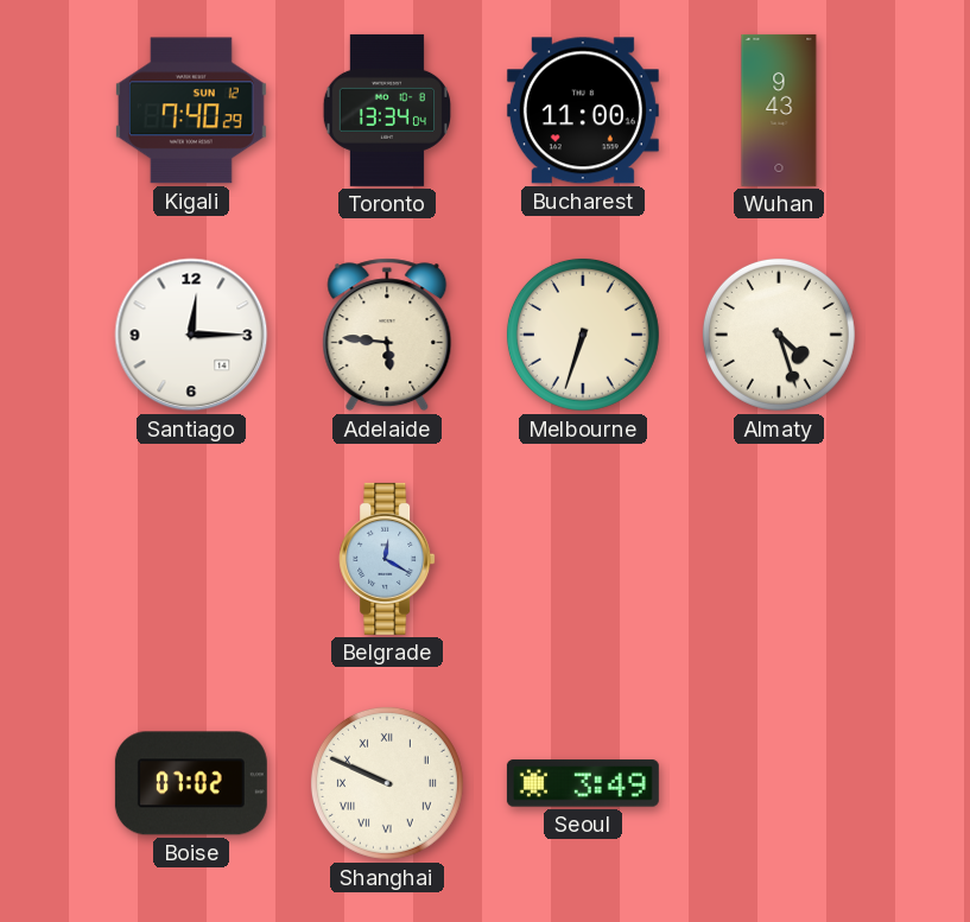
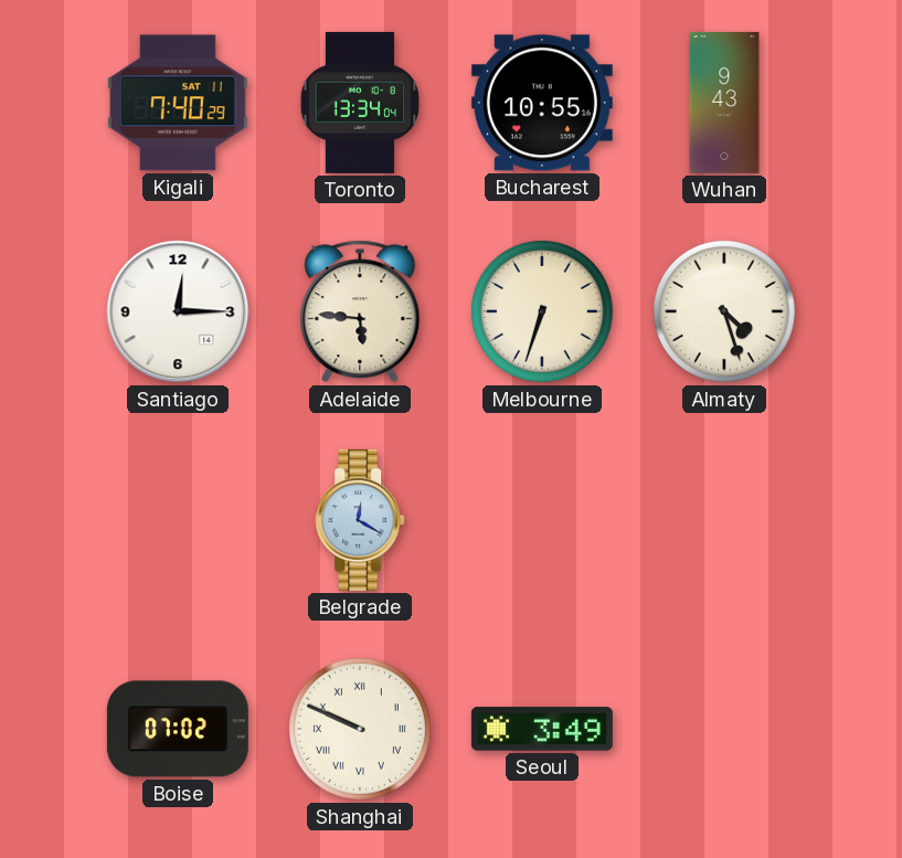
Kigali date: SUN 12 -> SAT 11
Bucharest: 11:00 -> 10:55
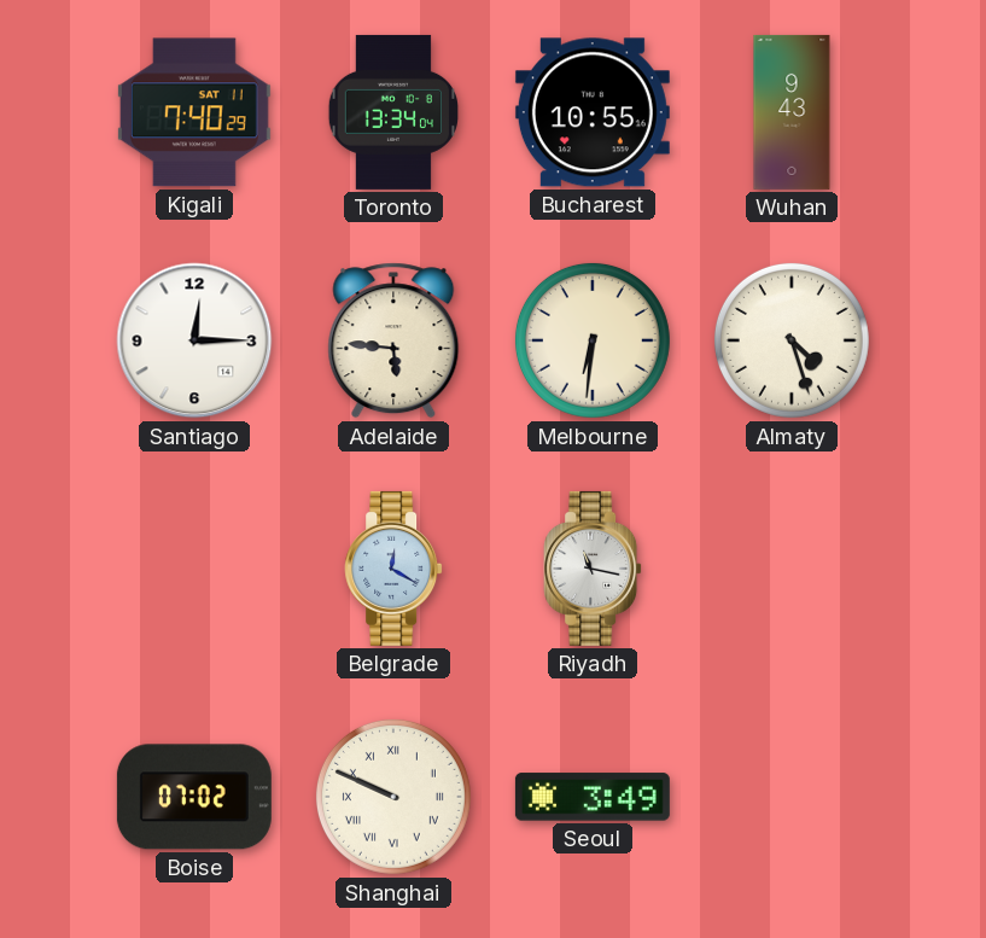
Melbourne: 6:33 -> 6:31
Riyadh: none -> 11:17
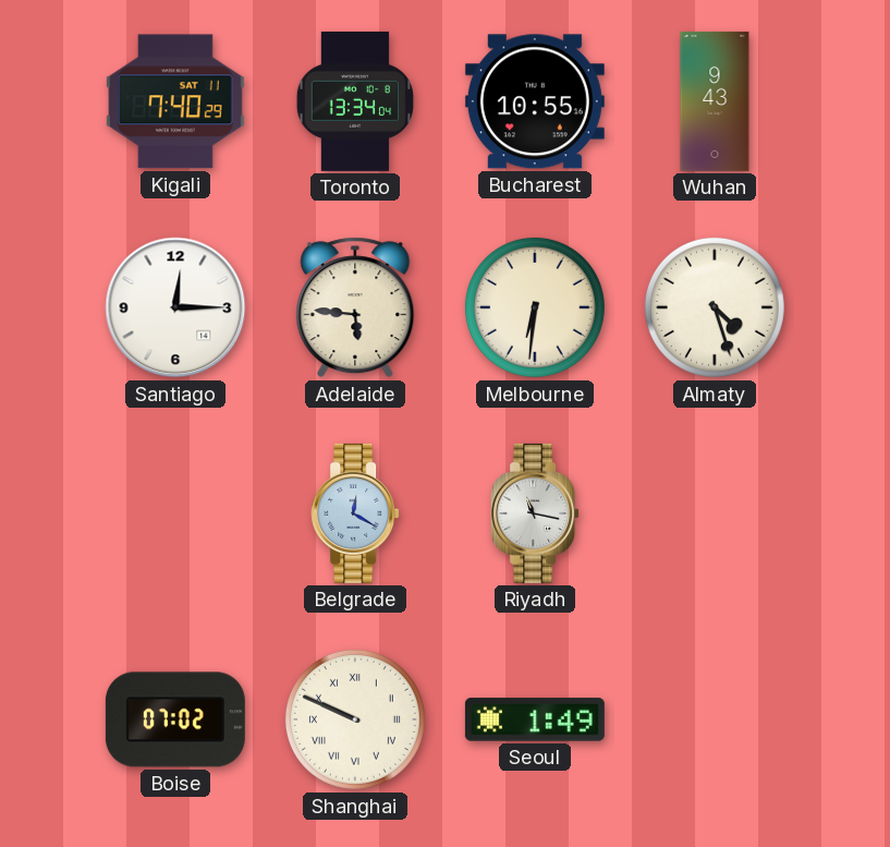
Seoul: 3:49 -> 1:49
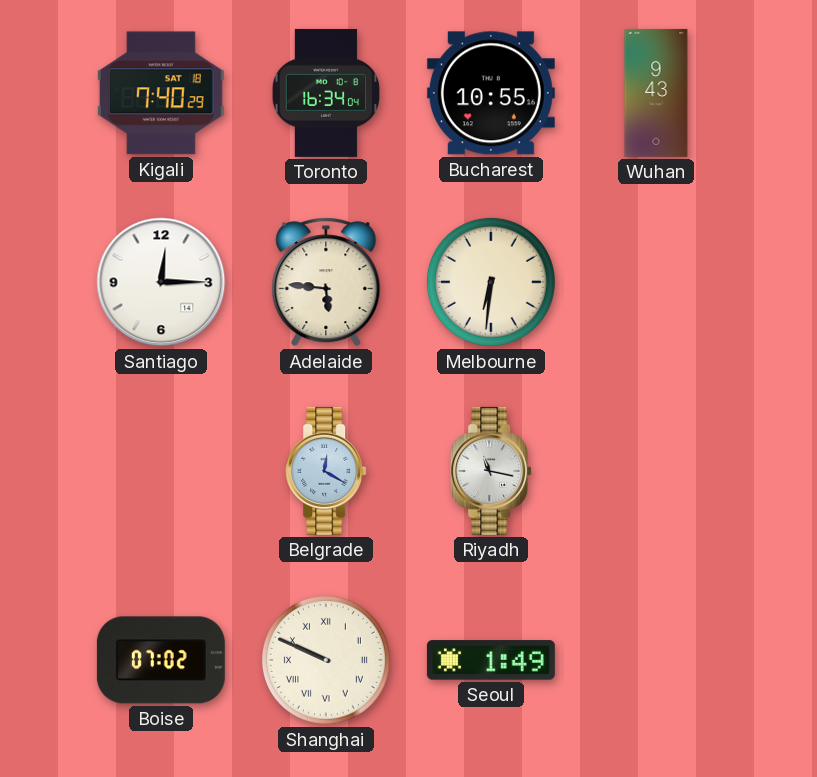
Kigali date: SAT 11 -> SAT 18
Toronto: 13:34 -> 16:34
Almaty: 4:27 -> none
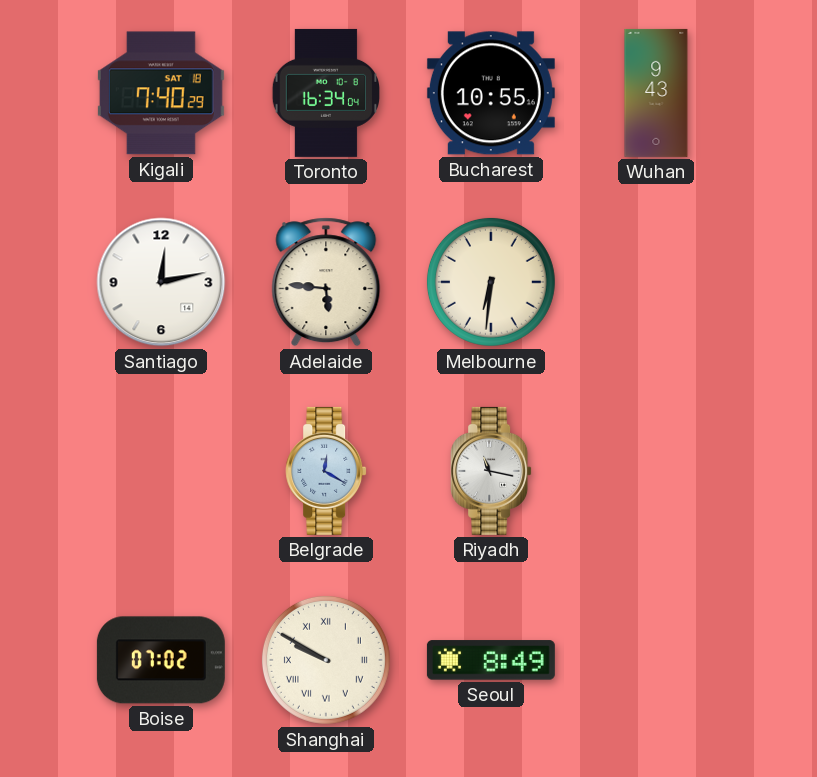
Santiago: 12:15 -> 12:13
Shanghai: 9:49 -> 9:50
Seoul: 1:49 -> 8:49
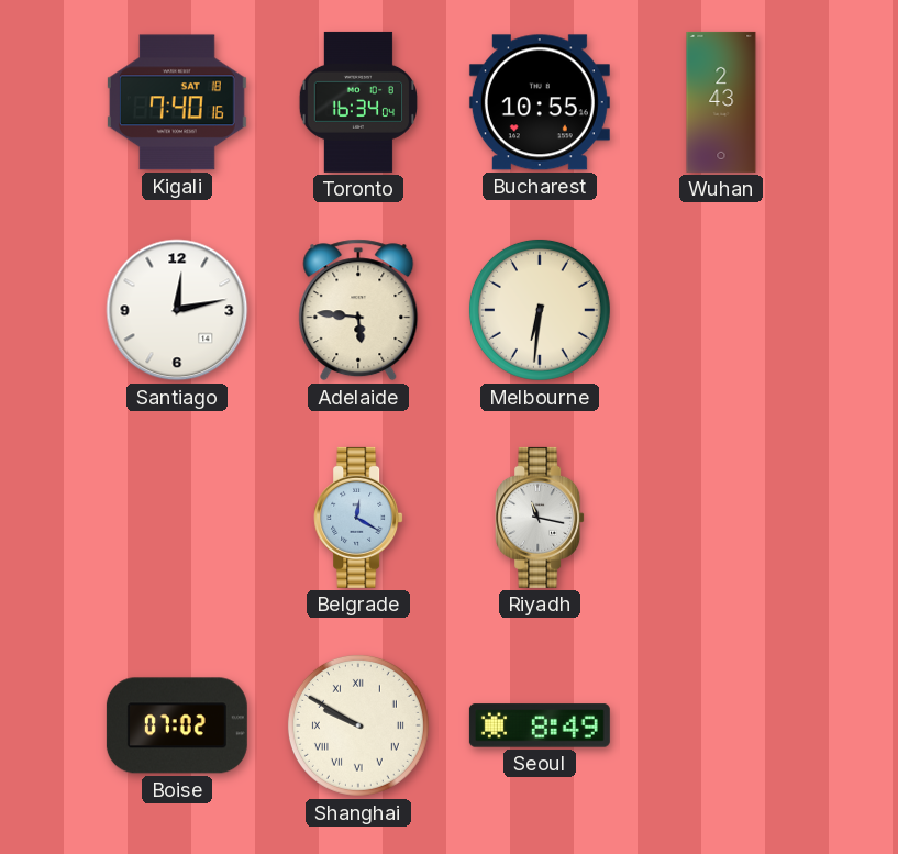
Kigali: 7:40:29 -> 7:40:16
Wuhan: 9:43 -> 2:43
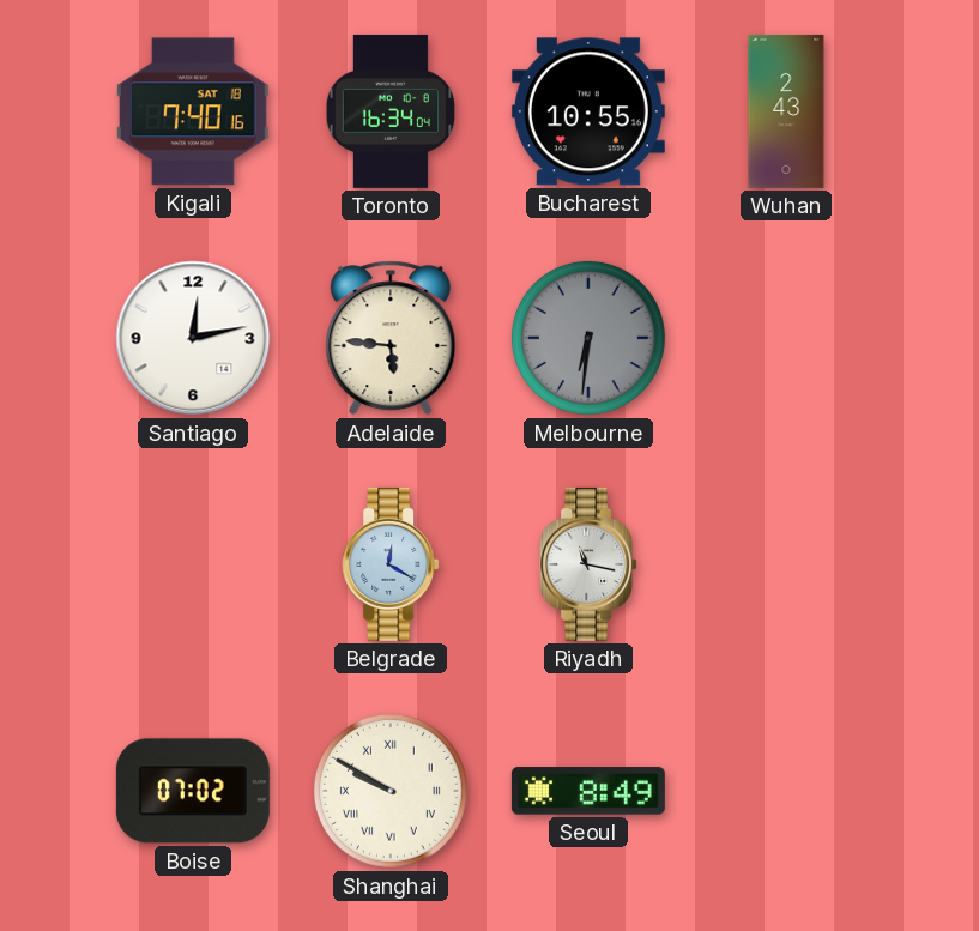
Melbourne dial: cream -> grey
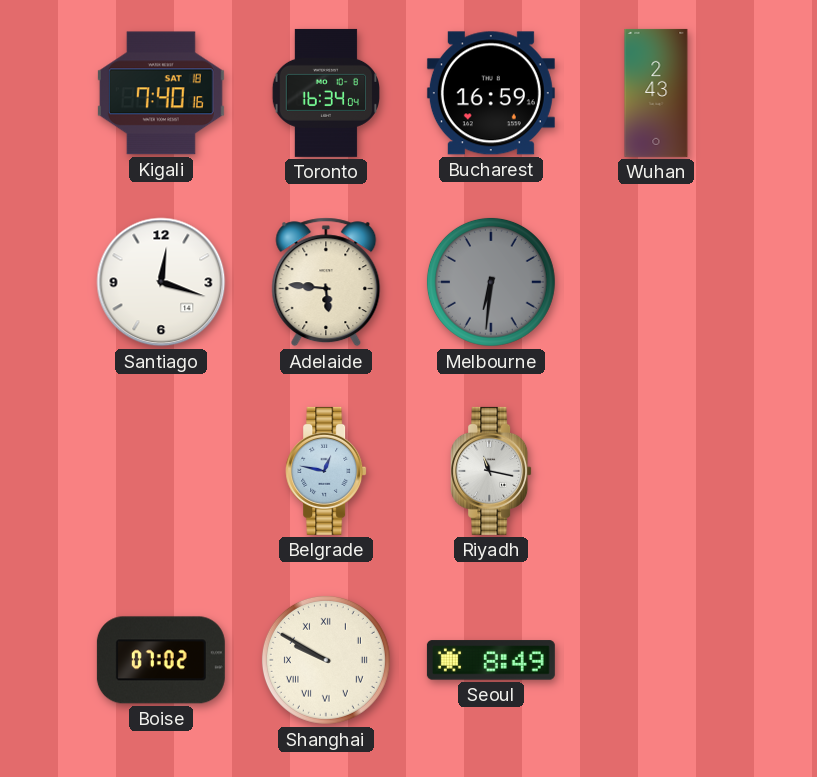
Bucharest: 10:55 -> 16:59
Santiago: 12:13 -> 12:18
Belgrade: 12:20 -> 12:47
